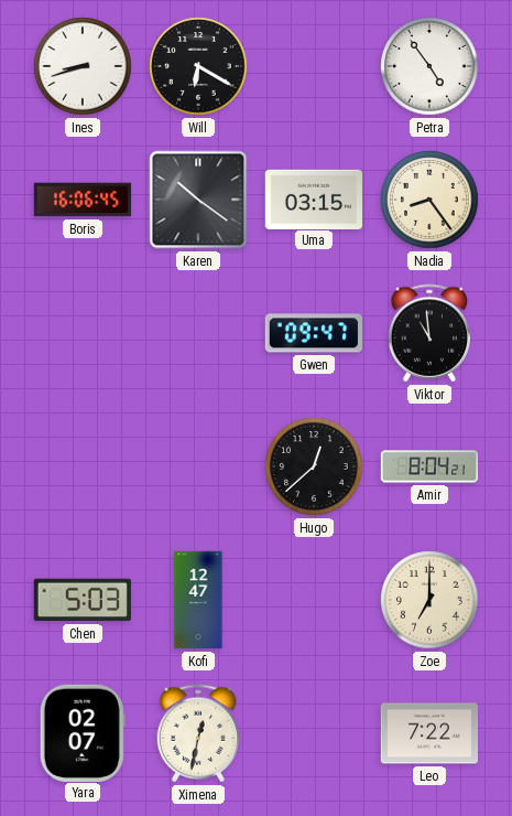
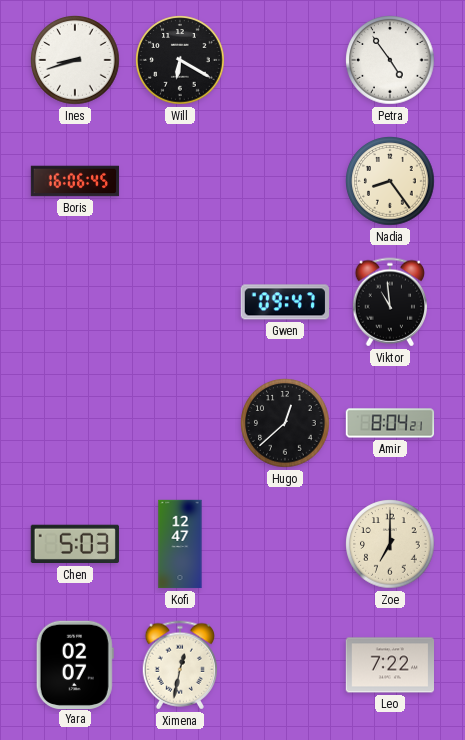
Karen: 10:21 -> none
Uma: 03:15 -> none
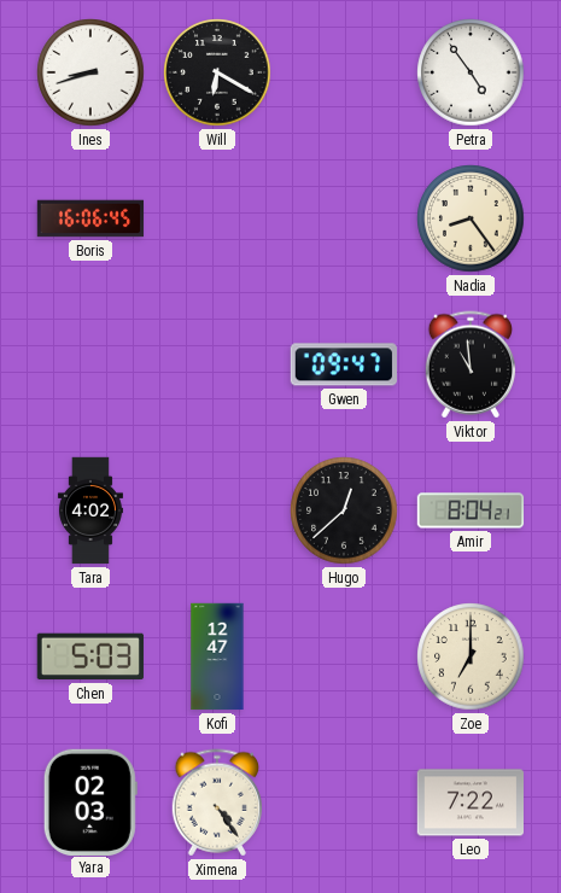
Tara: none -> 4:02
Yara: 02:07 -> 02:03
Ximena: 12:32 -> 4:24
